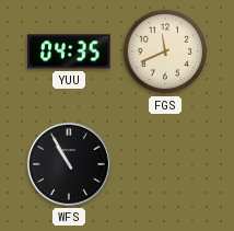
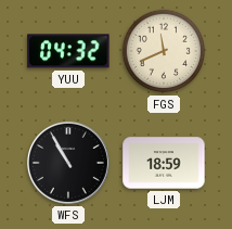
YUU: 04:35 -> 04:32
LJM: none -> 18:59
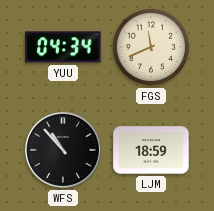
YUU: 04:32 -> 04:34
WFS: 10:55 -> 10:53
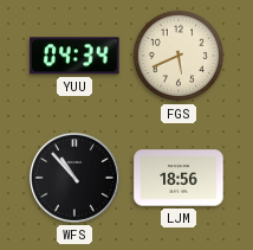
FGS: 11:41 -> 5:41
LJM: 18:59 -> 18:56
